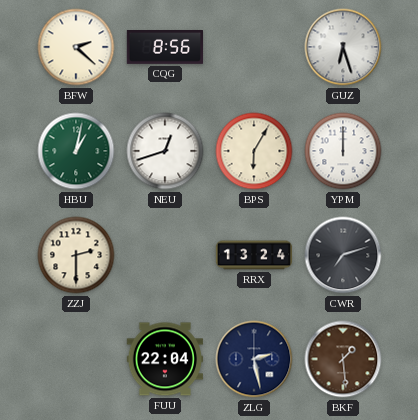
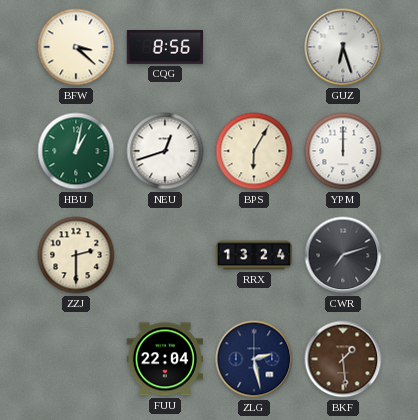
BFW: 2:22 -> 3:22
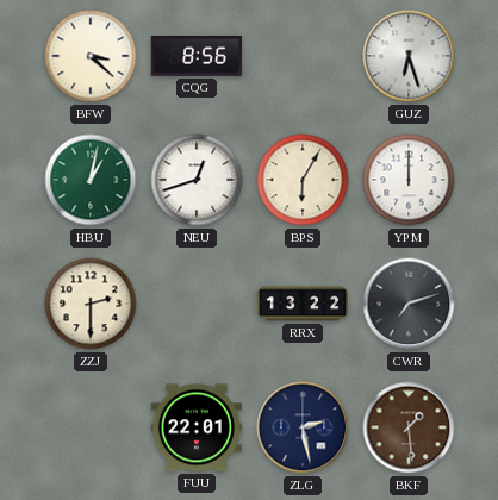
RRX: 13:24 -> 13:22
FUU: 22:04 -> 22:01
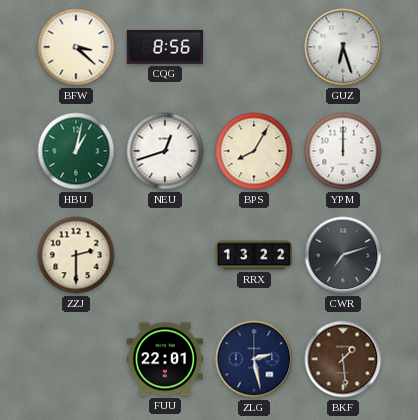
BPS: 6:05 -> 8:05
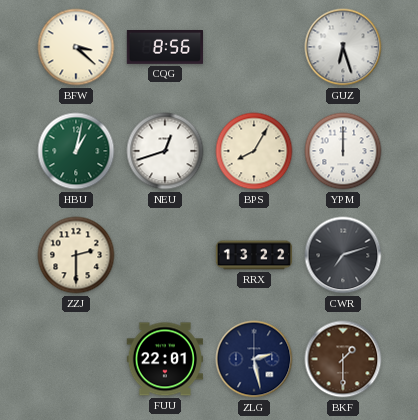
BKF: 1:29 -> 1:30
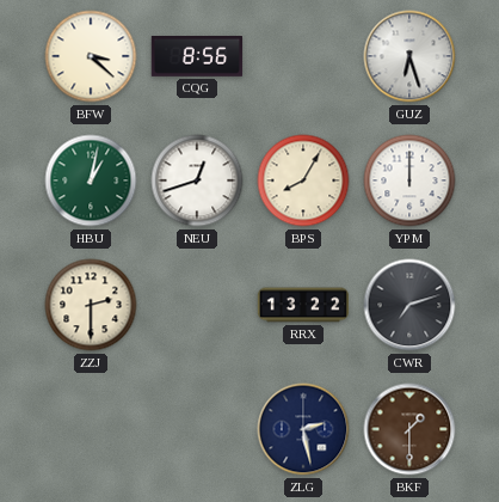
FUU: 22:01 -> none
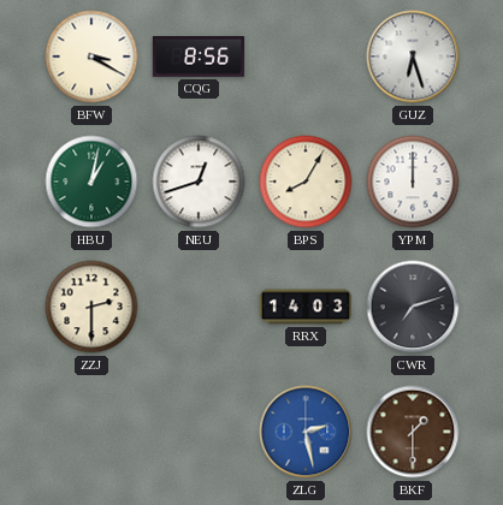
BFW: 3:22 -> 3:20
RRX: 13:22 -> 14:03
ZLG dial: navy -> blue
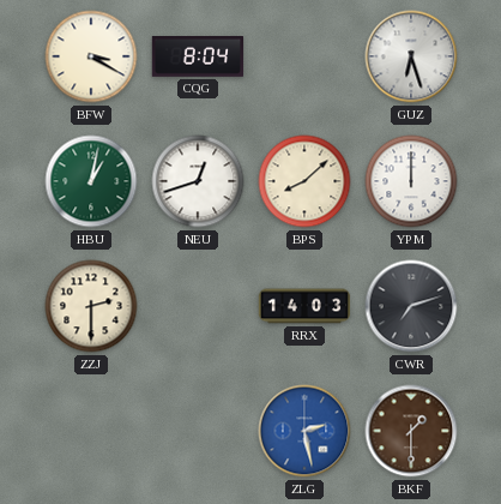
CQG: 8:56 -> 8:04
BPS: 8:05 -> 8:08
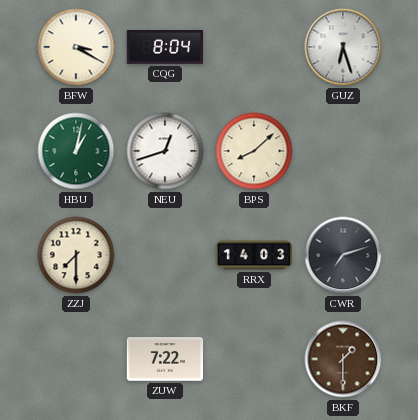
YPM: 12:00 -> none
ZZJ: 2:30 -> 7:30
ZUW: none -> 7:22
ZLG: 2:28 -> none
